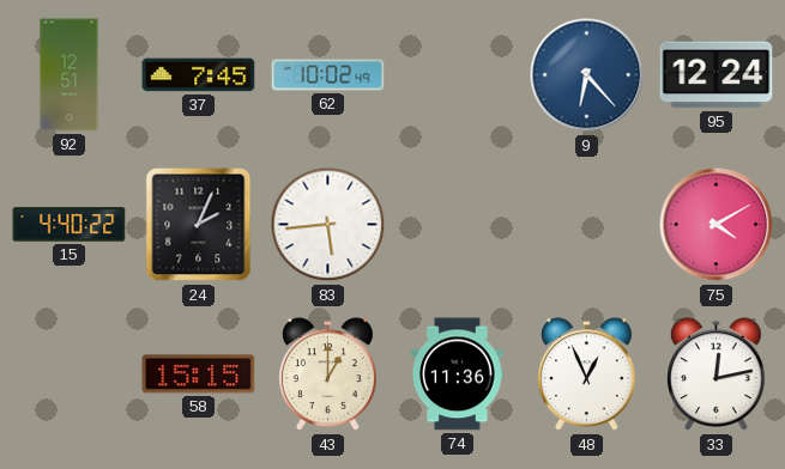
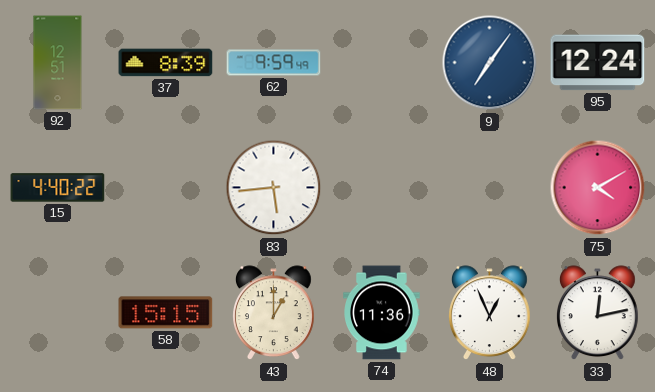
37: 7:45 -> 8:39
62: 10:02 -> 9:59
9: 6:23 -> 7:06
24: 2:04 -> none
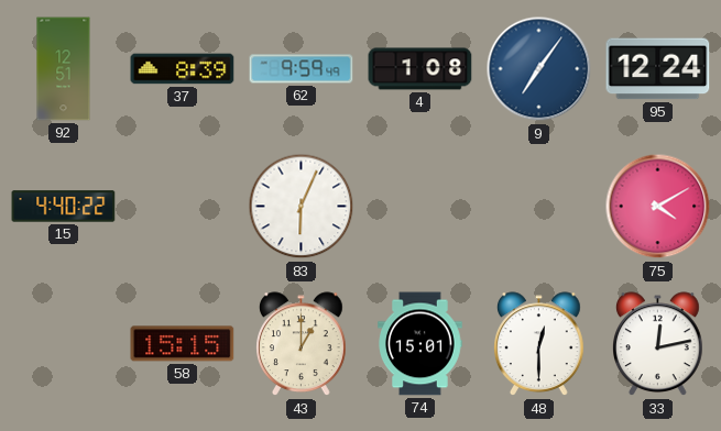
4: none -> 1:08
83: 5:44 -> 6:04
74: 11:36 -> 15:01
48: 12:56 -> 12:30
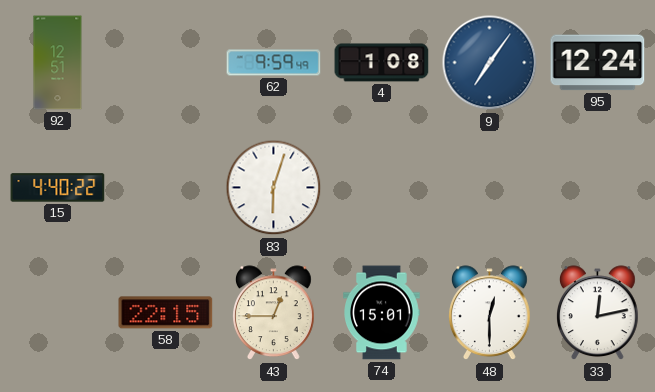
37: 8:39 -> none
83: 6:04 -> 6:03
75: 4:10 -> none
58: 15:15 -> 22:15
43: 1:00 -> 12:45
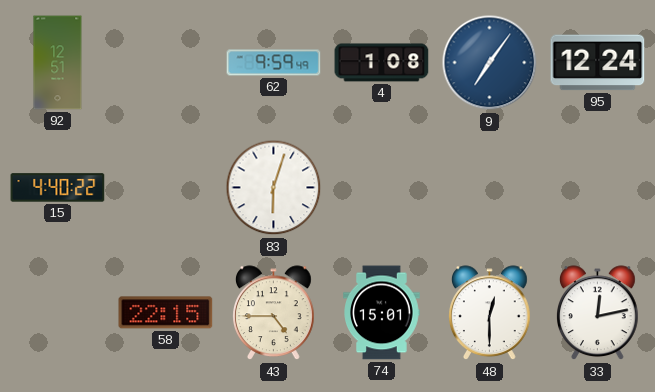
43: 12:45 -> 4:45
